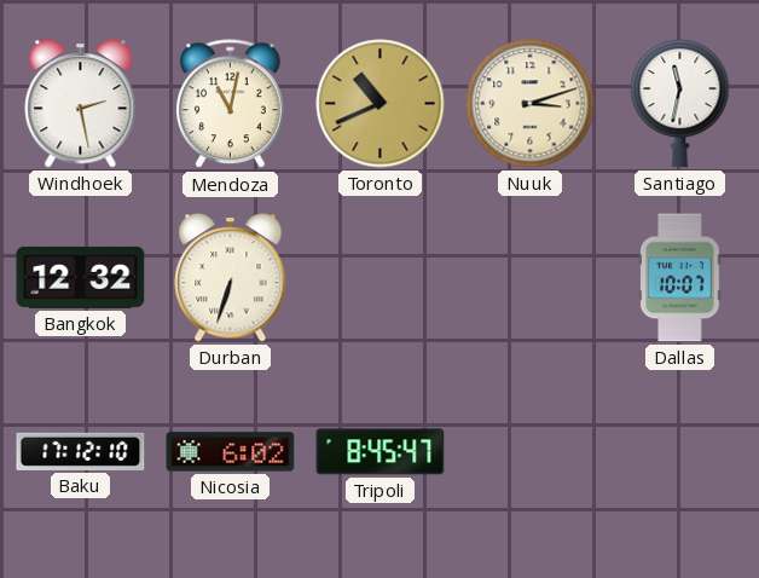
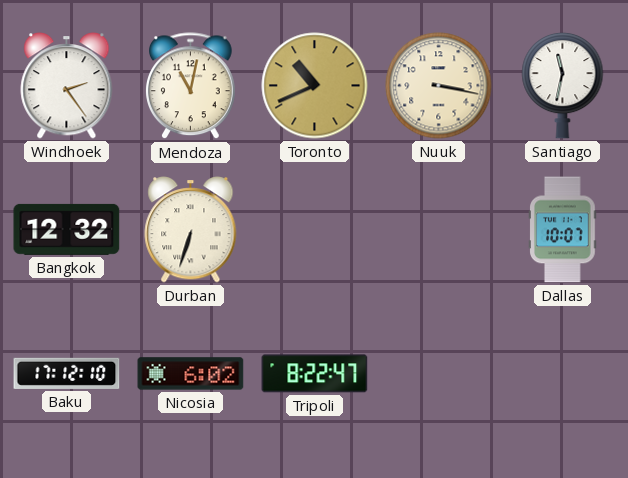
Windhoek: 2:28 -> 2:24
Nuuk: 3:12 -> 3:17
Tripoli: 8:45 -> 8:22
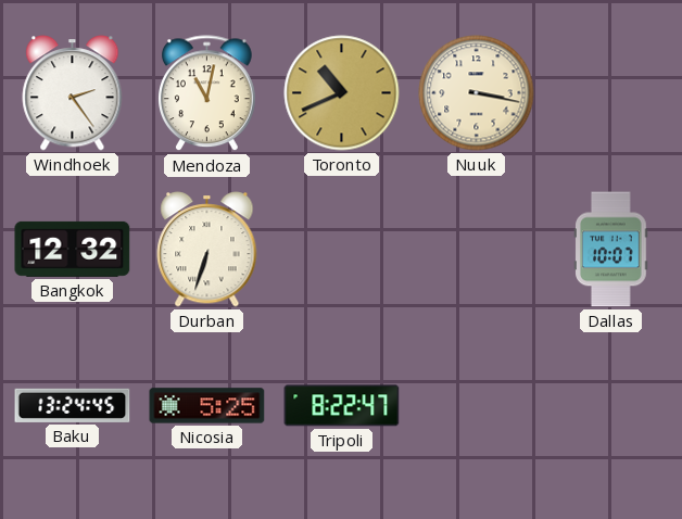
Santiago: 11:32 -> none
Baku: 17:12 -> 13:24
Nicosia: 6:02 -> 5:25
